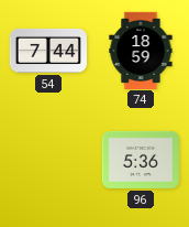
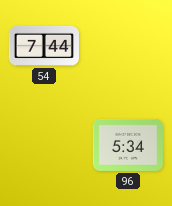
74: 18:59 -> none
96: 5:36 -> 5:34
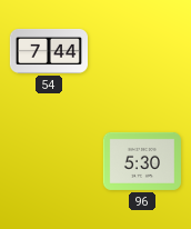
96: 5:34 -> 5:30
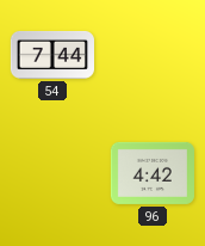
96: 5:30 -> 4:42
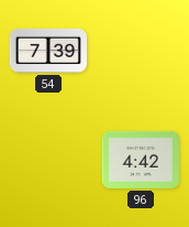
54: 7:44 -> 7:39
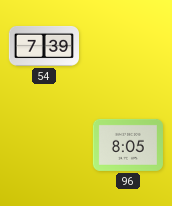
96: 4:42 -> 8:05
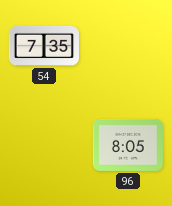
54: 7:39 -> 7:35
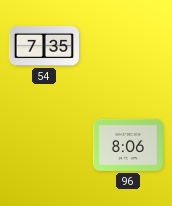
96: 8:05 -> 8:06
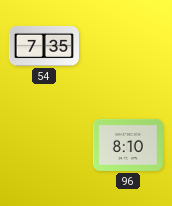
96: 8:06 -> 8:10
